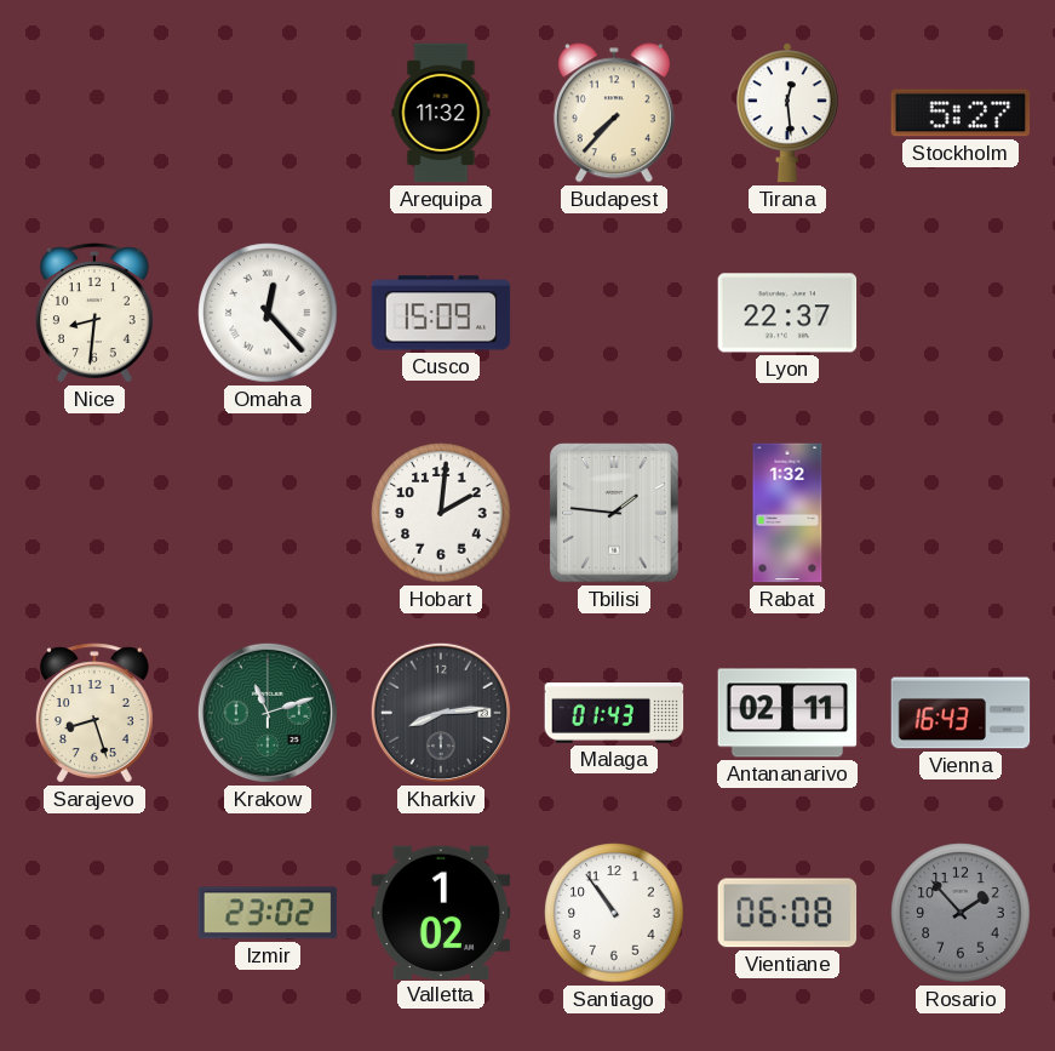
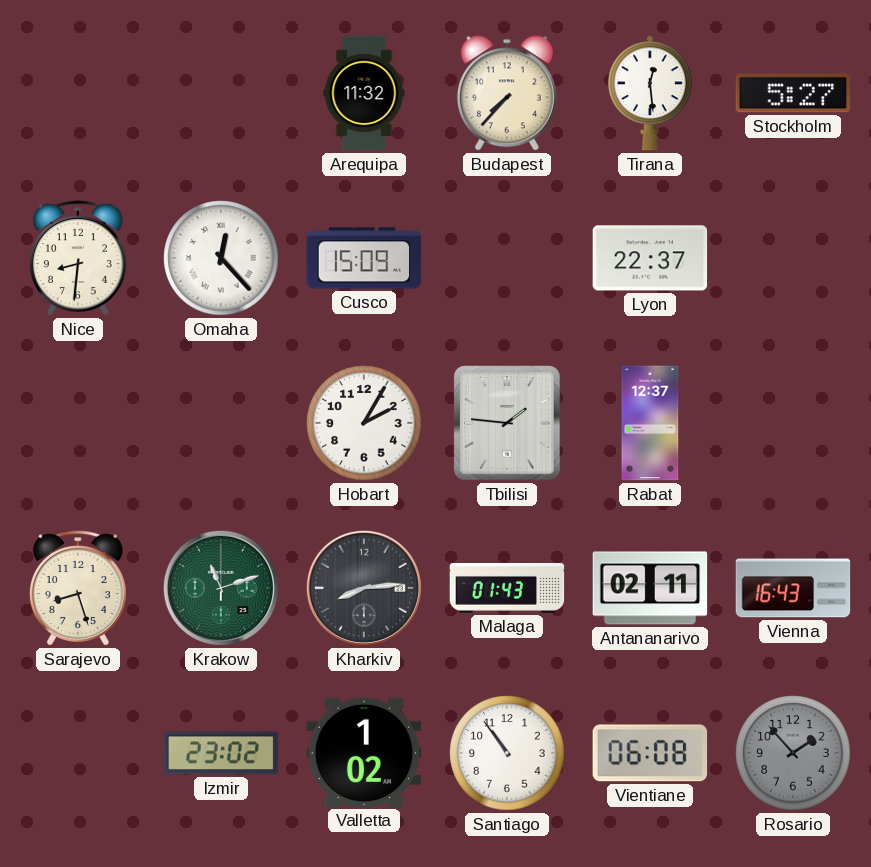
Hobart: 2:01 -> 2:05
Rabat: 1:32 -> 12:37
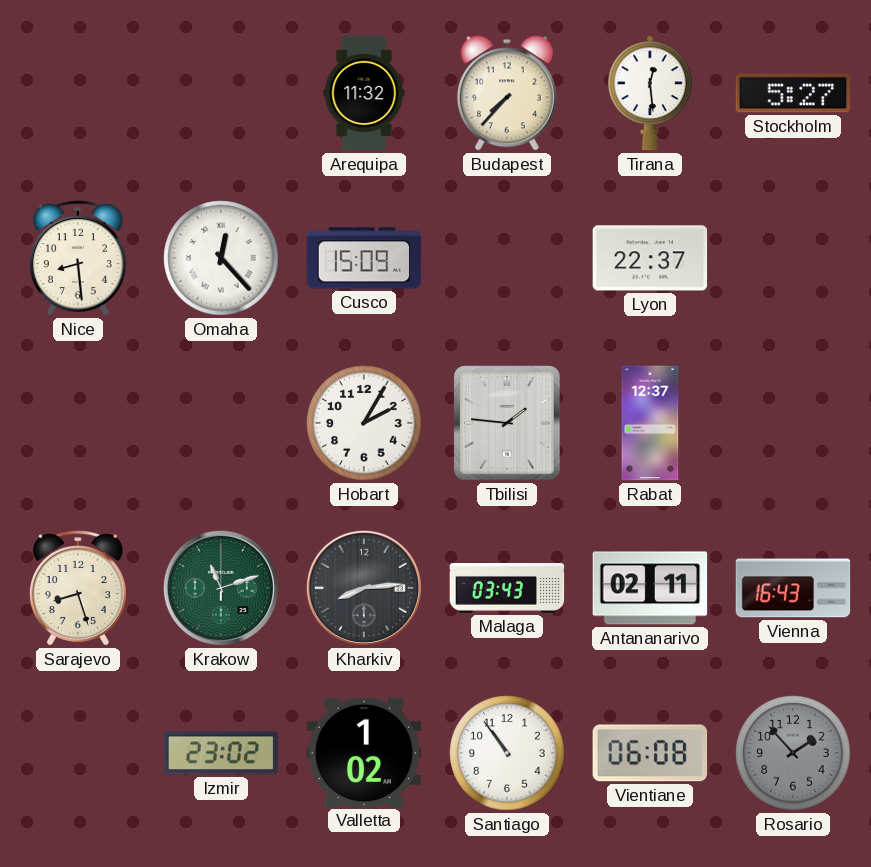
Nice: 8:31 -> 8:29
Malaga: 01:43 -> 03:43
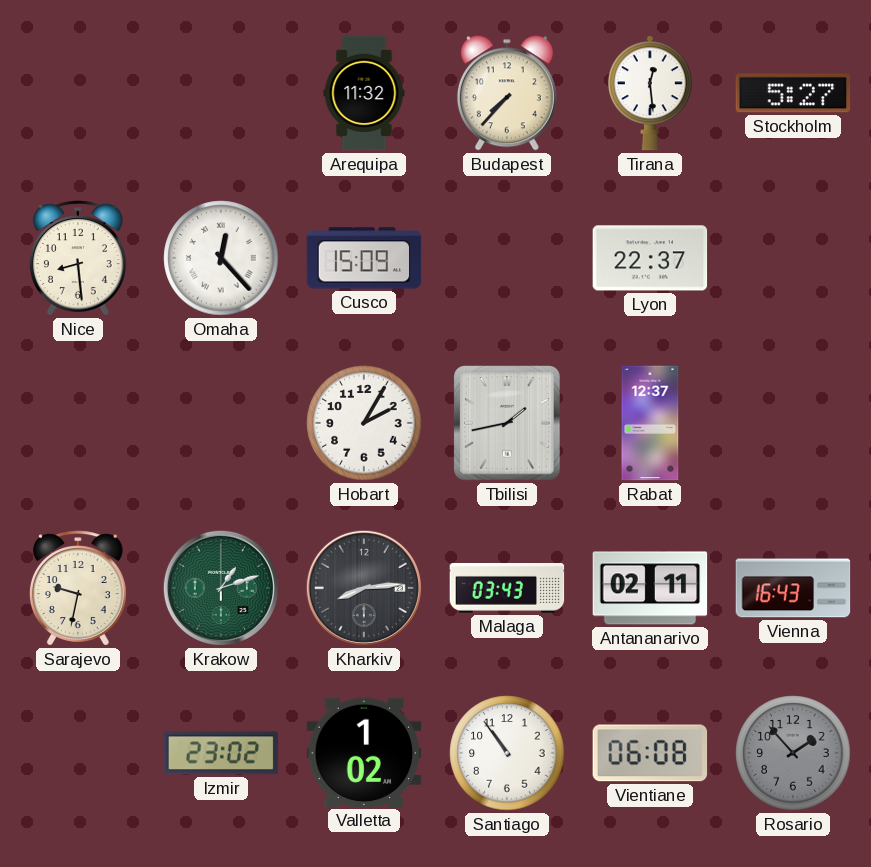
Tbilisi: 1:46 -> 1:43
Sarajevo: 8:27 -> 9:32
Krakow: 11:12 -> 1:12
